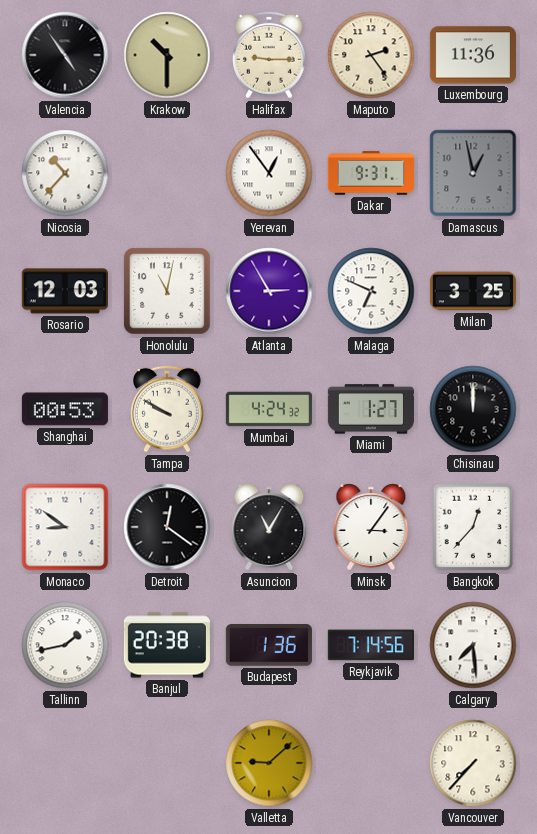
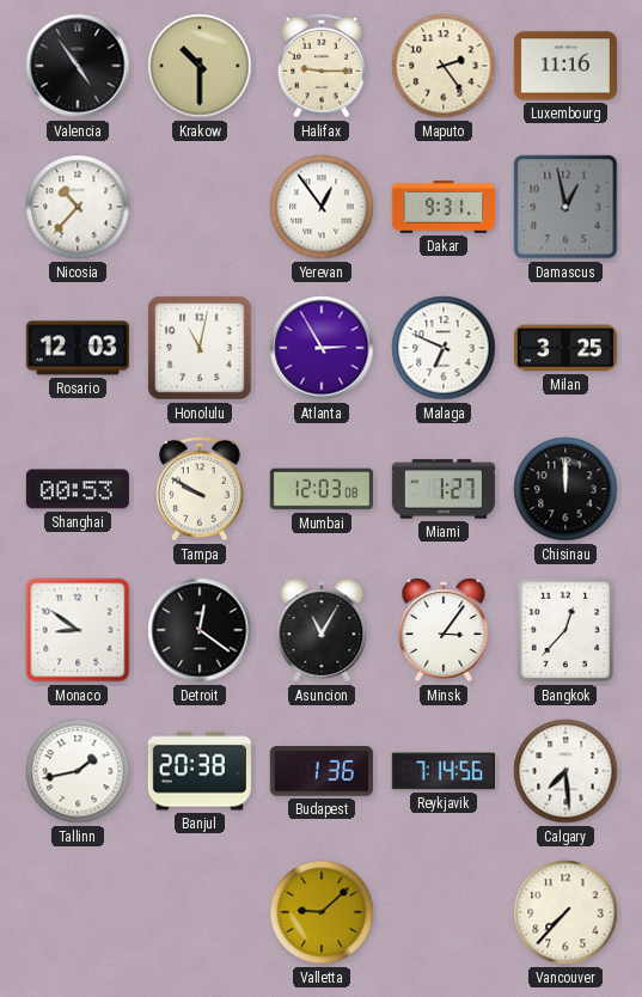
Luxembourg: 11:36 -> 11:16
Mumbai: 4:24 -> 12:03
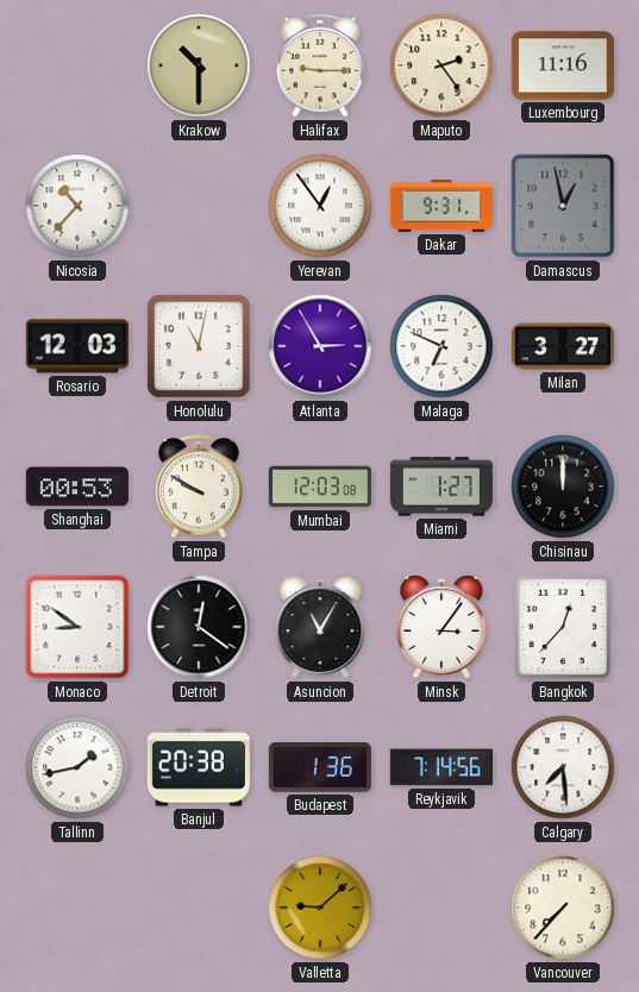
Valencia: 4:54 -> none
Milan: 3:25 -> 3:27
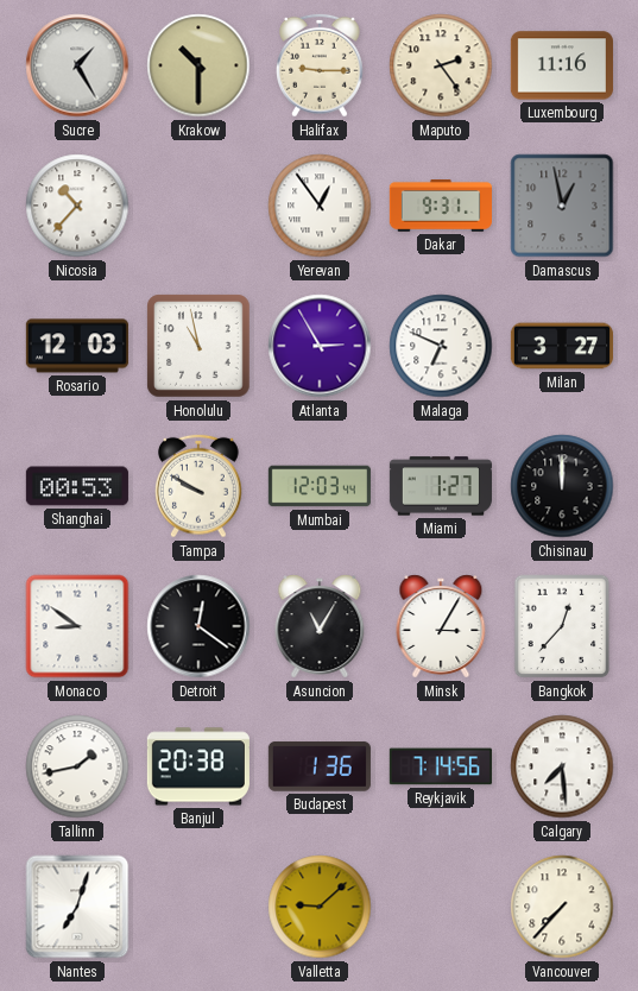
Sucre: none -> 1:25
Honolulu: 11:02 -> 10:58
Mumbai: 12:03:08 -> 12:03:44
Minsk: 3:06 -> 3:05
Nantes: none -> 7:03
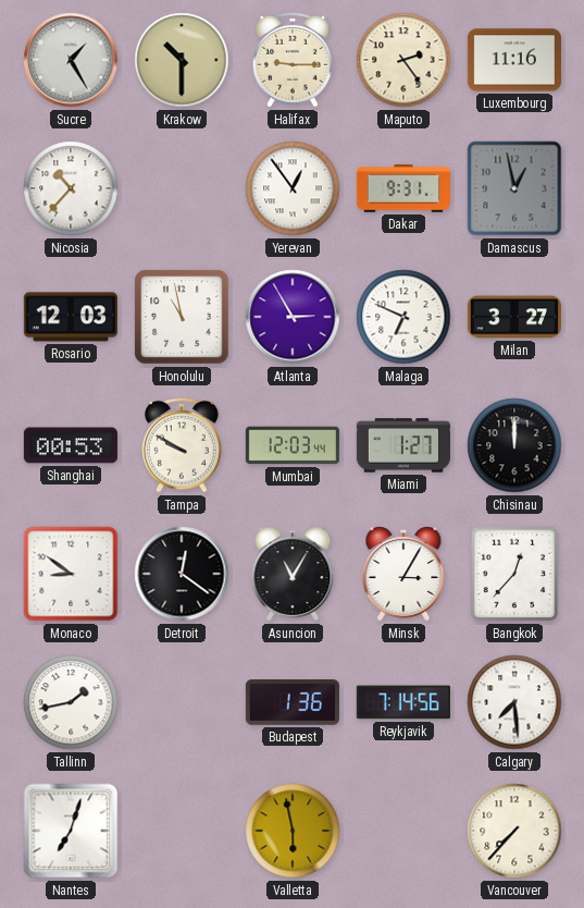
Banjul: 20:38 -> none
Valletta: 9:08 -> 5:58
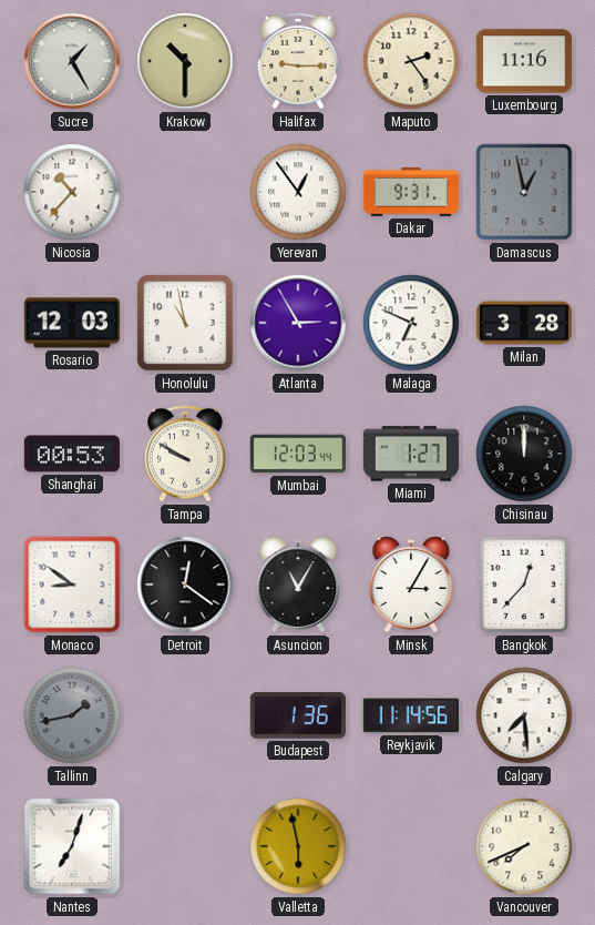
Milan: 3:27 -> 3:28
Tallinn dial: white -> grey
Reykjavik: 7:14 -> 11:14
Vancouver: 7:37 -> 7:41
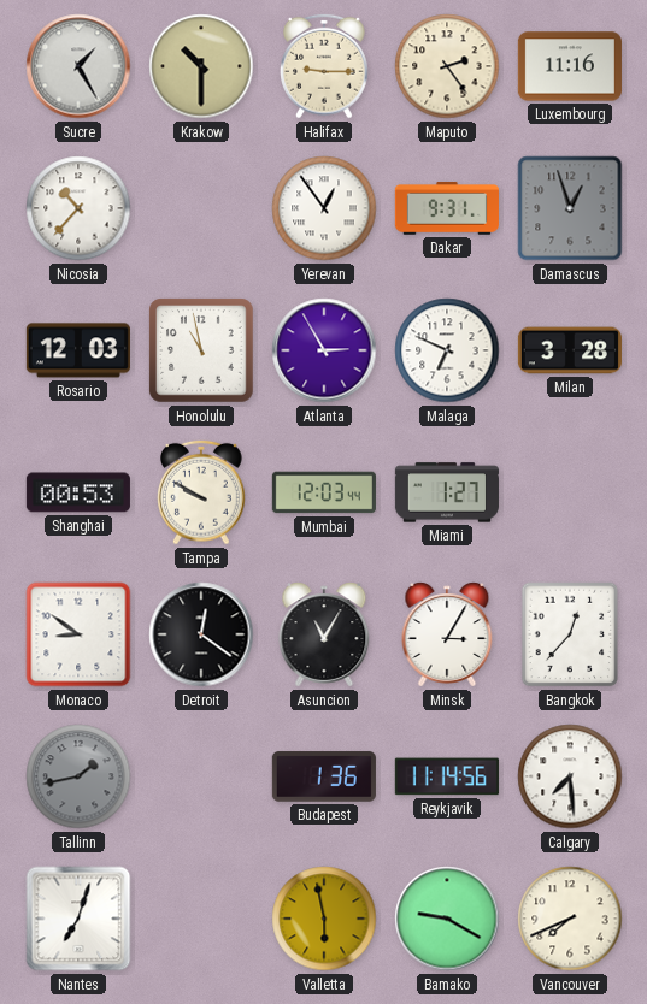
Damascus: 12:58 -> 12:57
Chisinau: 12:00 -> none
Bamako: none -> 9:20
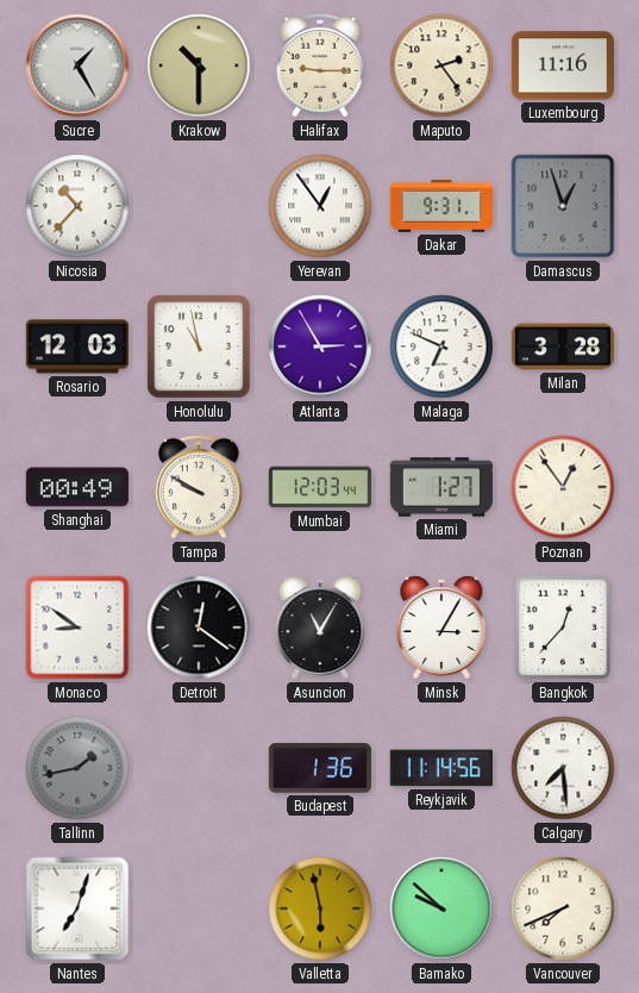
Shanghai: 00:53 -> 00:49
Poznan: none -> 12:54
Bamako: 9:20 -> 9:52
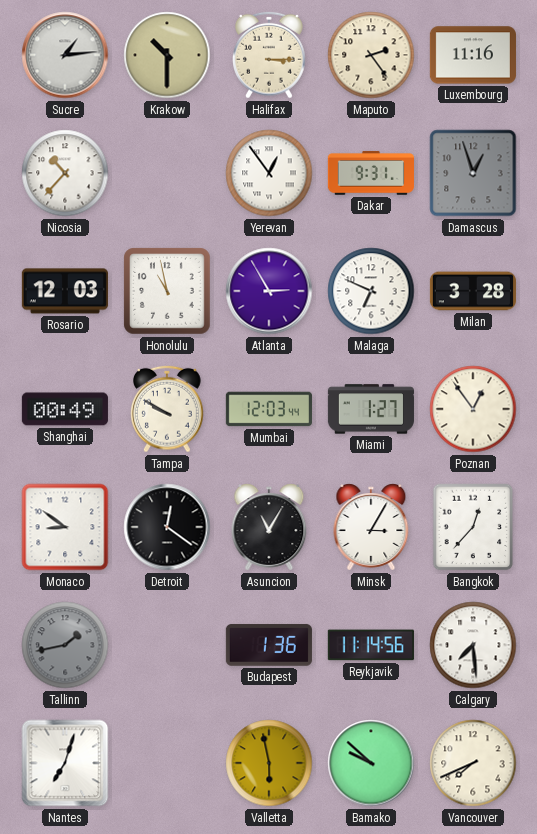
Sucre: 1:25 -> 1:14
Halifax: 9:15 -> 3:15
